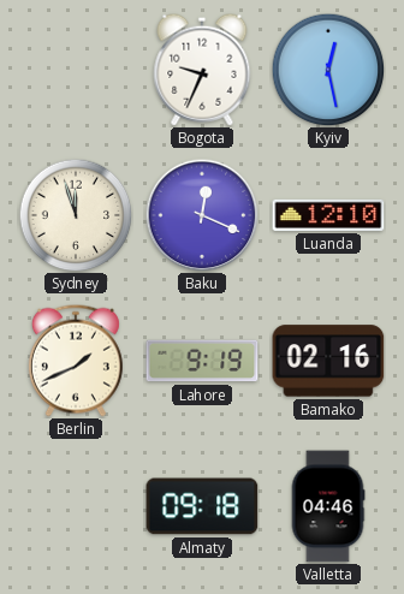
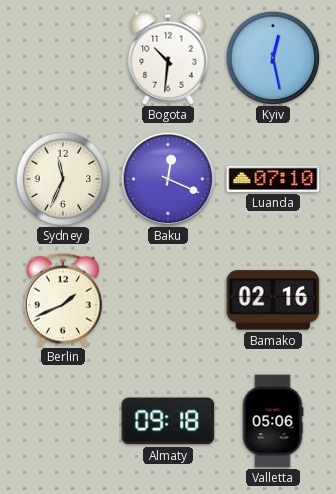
Bogota: 9:34 -> 10:31
Sydney: 11:57 -> 11:34
Luanda: 12:10 -> 07:10
Lahore: 9:19 -> none
Valletta: 04:46 -> 05:06
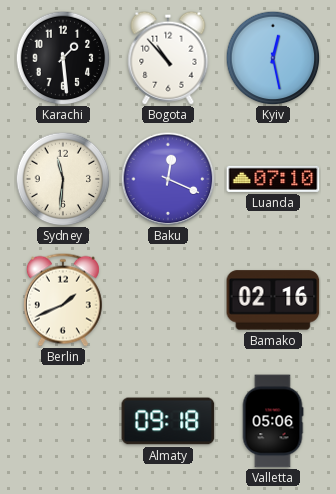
Karachi: none -> 1:29
Bogota: 10:31 -> 10:53
Sydney: 11:34 -> 11:31
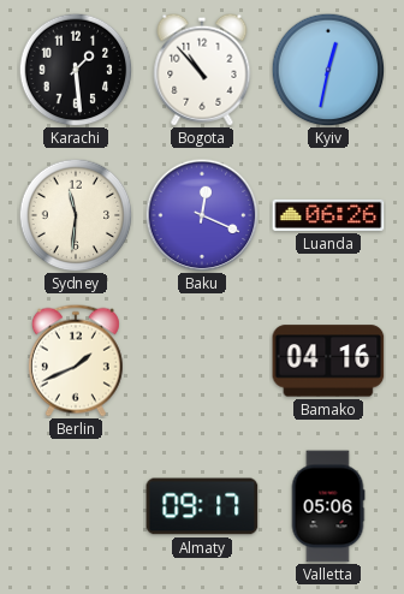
Kyiv: 12:28 -> 12:32
Luanda: 07:10 -> 06:26
Bamako: 02:16 -> 04:16
Almaty: 09:18 -> 09:17
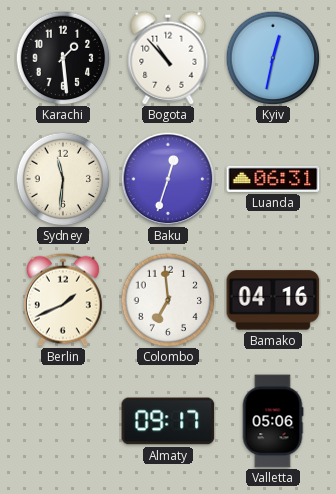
Baku: 12:19 -> 12:33
Luanda: 06:26 -> 06:31
Colombo: none -> 6:59
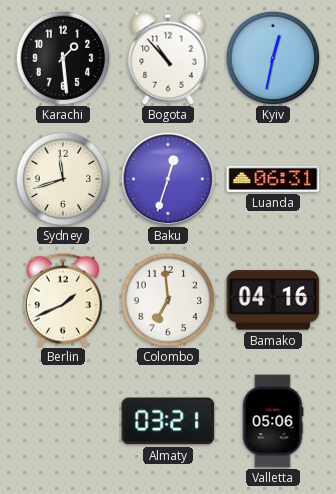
Sydney: 11:31 -> 11:42
Almaty: 09:17 -> 03:21
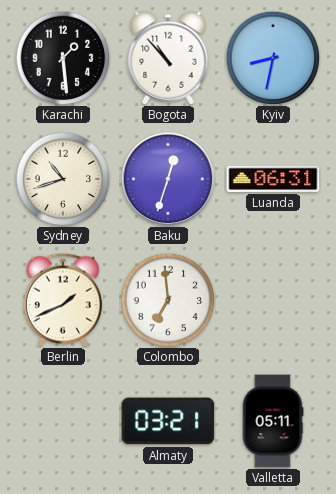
Kyiv: 12:32 -> 8:32
Sydney: 11:42 -> 10:42
Bamako: 04:16 -> none
Valletta: 05:06 -> 05:11
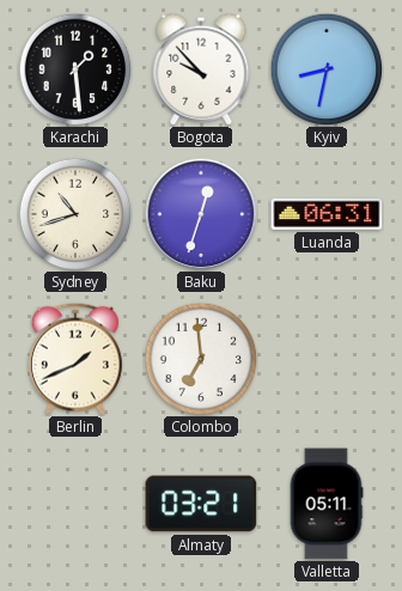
Bogota: 10:53 -> 9:53
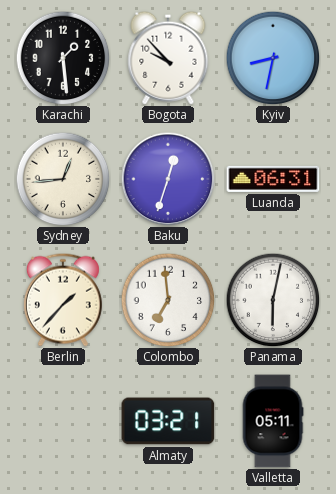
Sydney: 10:42 -> 12:44
Berlin: 1:41 -> 1:37
Panama: none -> 6:02
